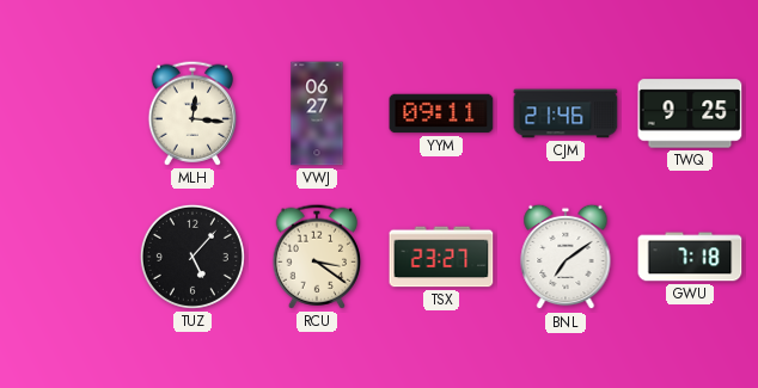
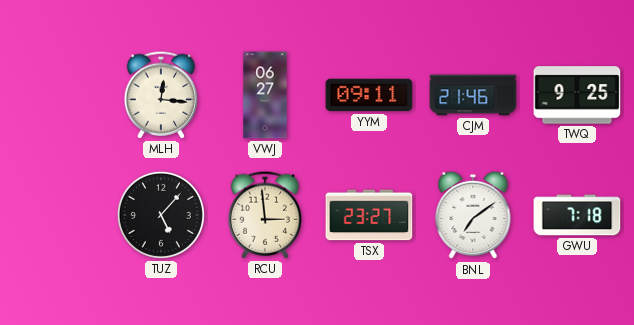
RCU: 3:21 -> 2:59
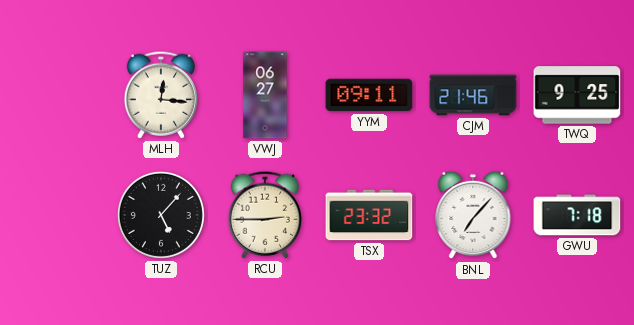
RCU: 2:59 -> 2:45
TSX: 23:27 -> 23:32
BNL: 7:09 -> 7:07
